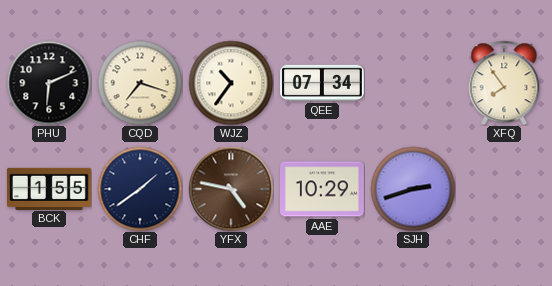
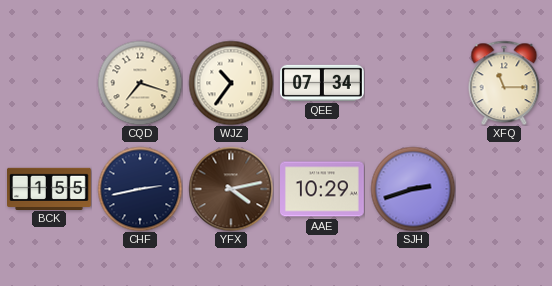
PHU: 6:11 -> none
XFQ: 7:54 -> 11:15
CHF: 1:39 -> 2:43
YFX: 4:47 -> 4:13
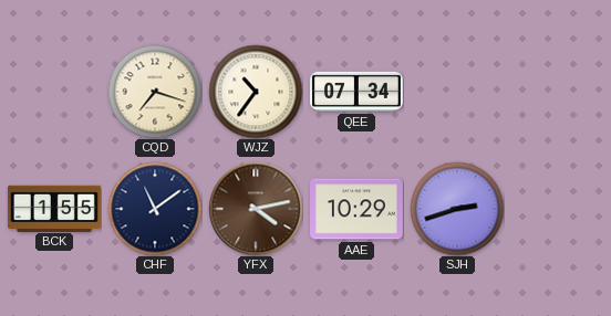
XFQ: 11:15 -> none
CHF: 2:43 -> 11:09
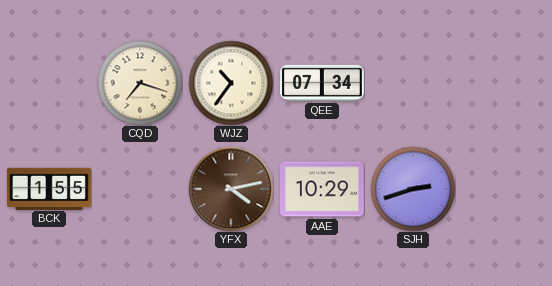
CHF: 11:09 -> none
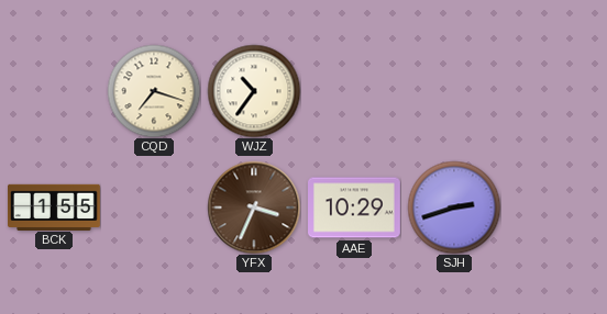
QEE: 07:34 -> none
YFX: 4:13 -> 3:34
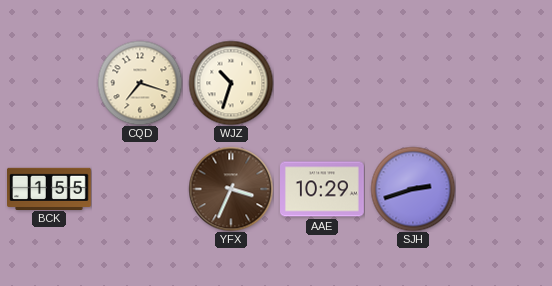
WJZ: 10:36 -> 10:33
